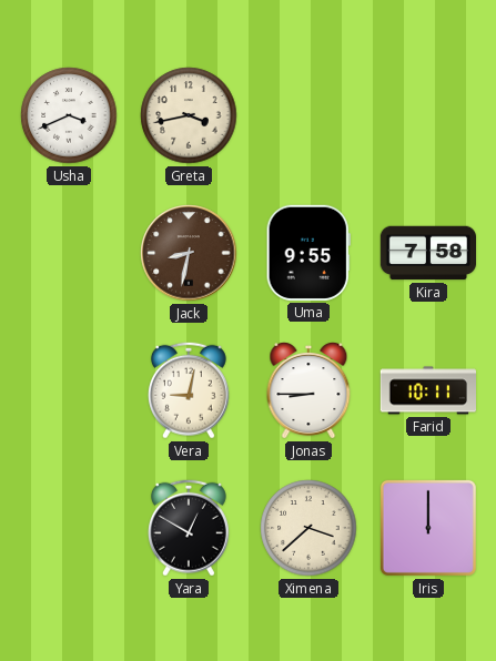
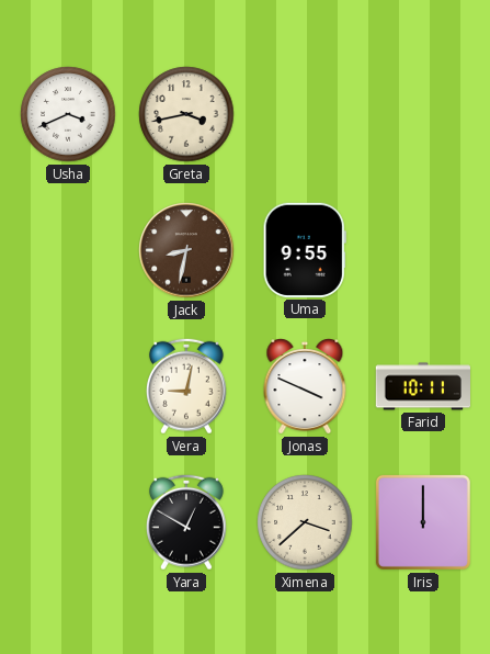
Kira: 7:58 -> none
Jonas: 8:45 -> 3:49
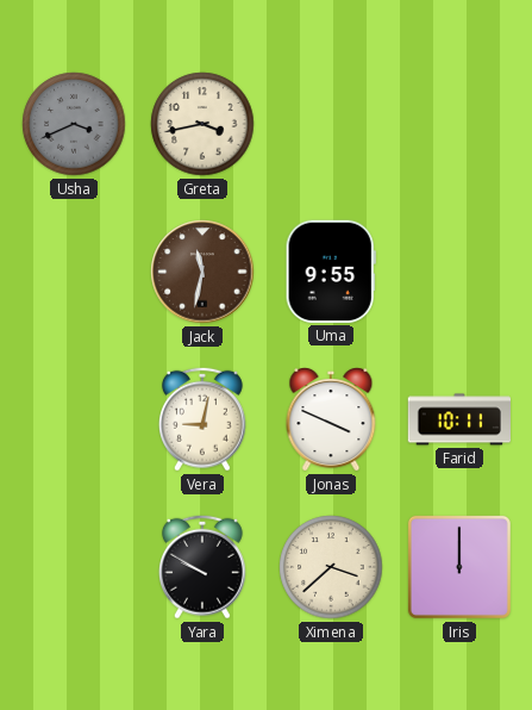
Usha dial: white -> grey
Jack: 8:32 -> 11:32
Yara: 12:50 -> 9:50
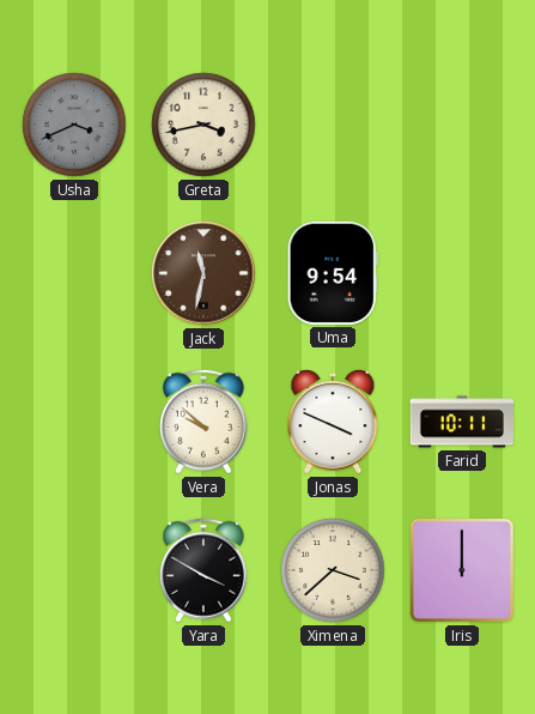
Uma: 9:55 -> 9:54
Vera: 9:02 -> 9:52
Yara: 9:50 -> 3:50
